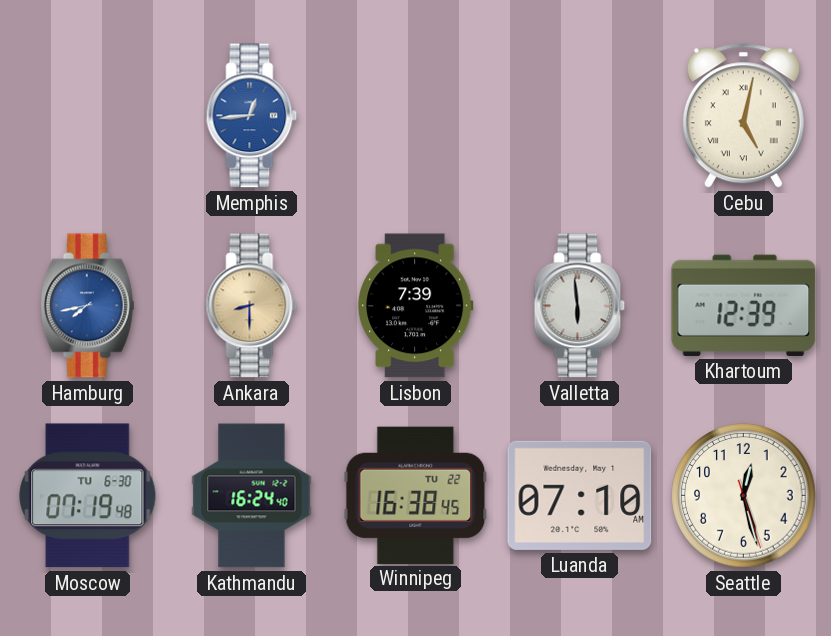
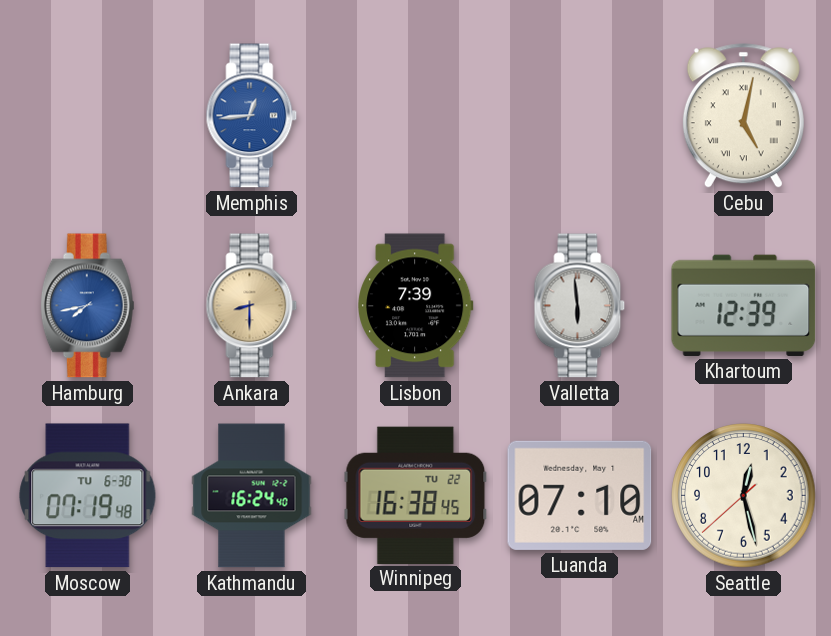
Seattle: 12:27:27 -> 12:27:38
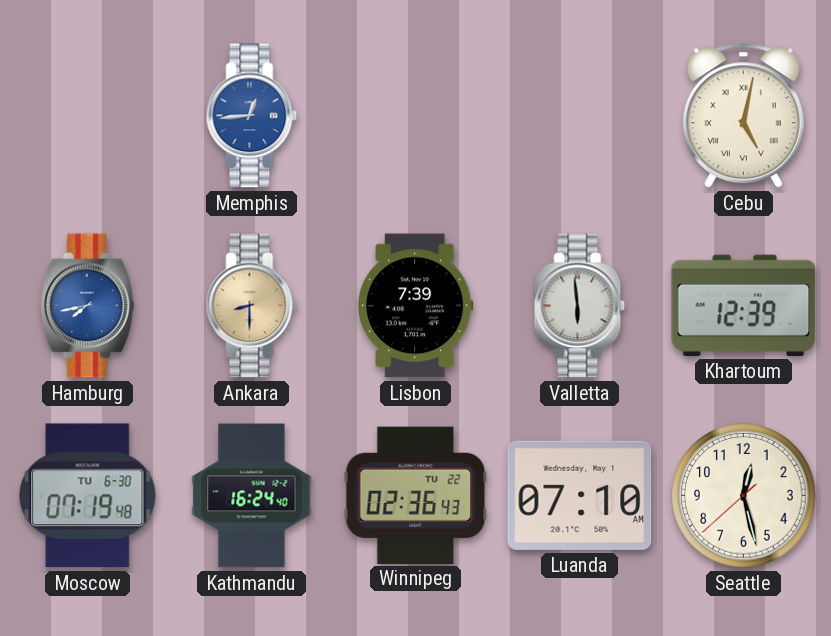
Winnipeg: 16:38 -> 02:36
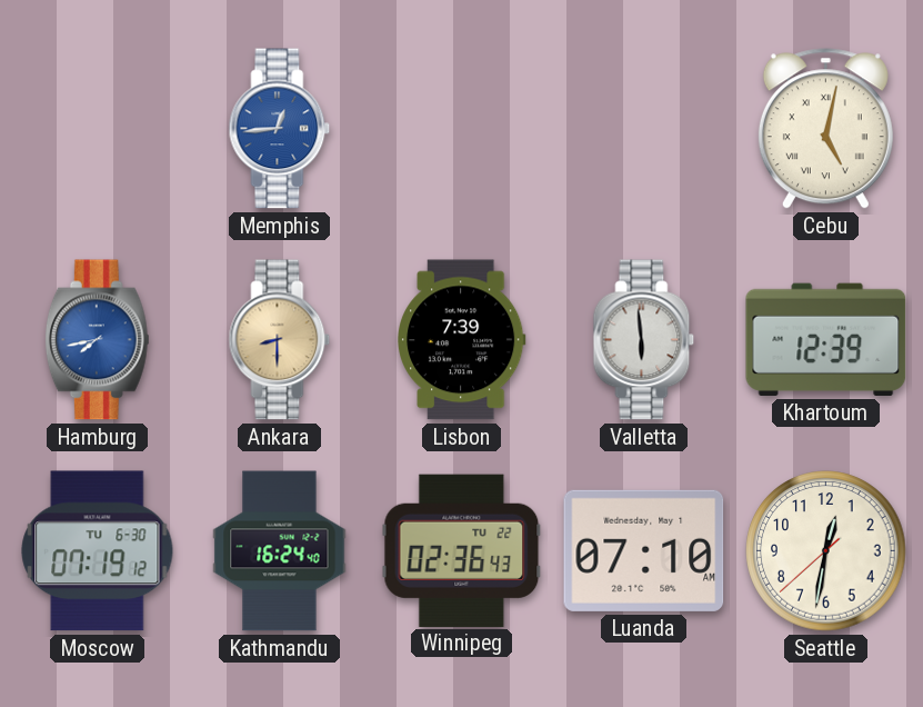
Moscow: 07:19:48 -> 07:19:12
Seattle: 12:27 -> 12:31
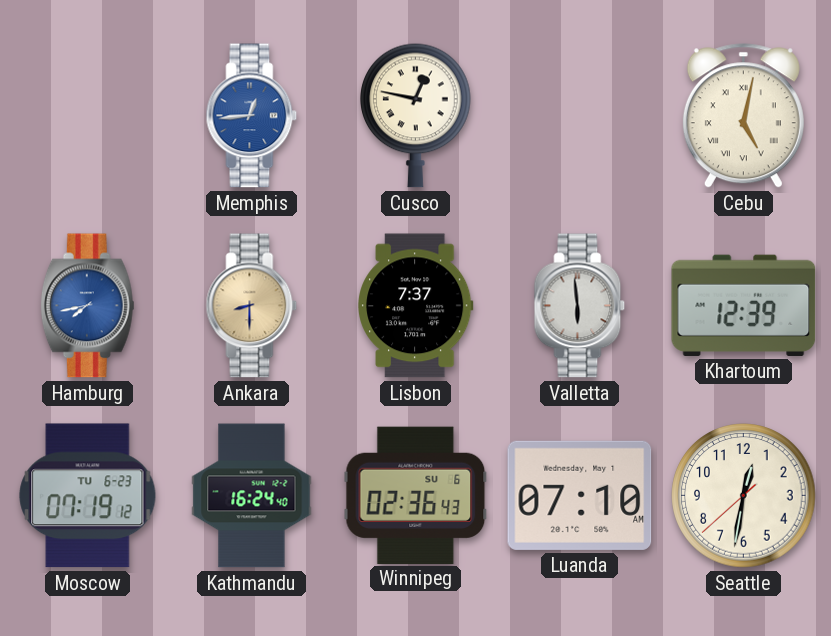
Cusco: none -> 12:47
Lisbon: 7:39 -> 7:37
Moscow date: TU 6-30 -> TU 6-23
Winnipeg date: TU 22 -> SU 6
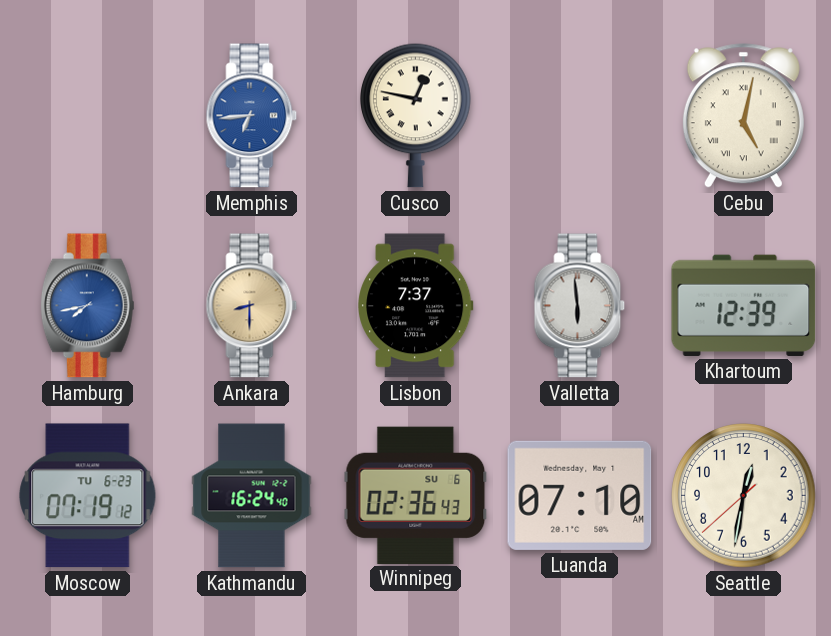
Memphis: 12:44 -> 6:44
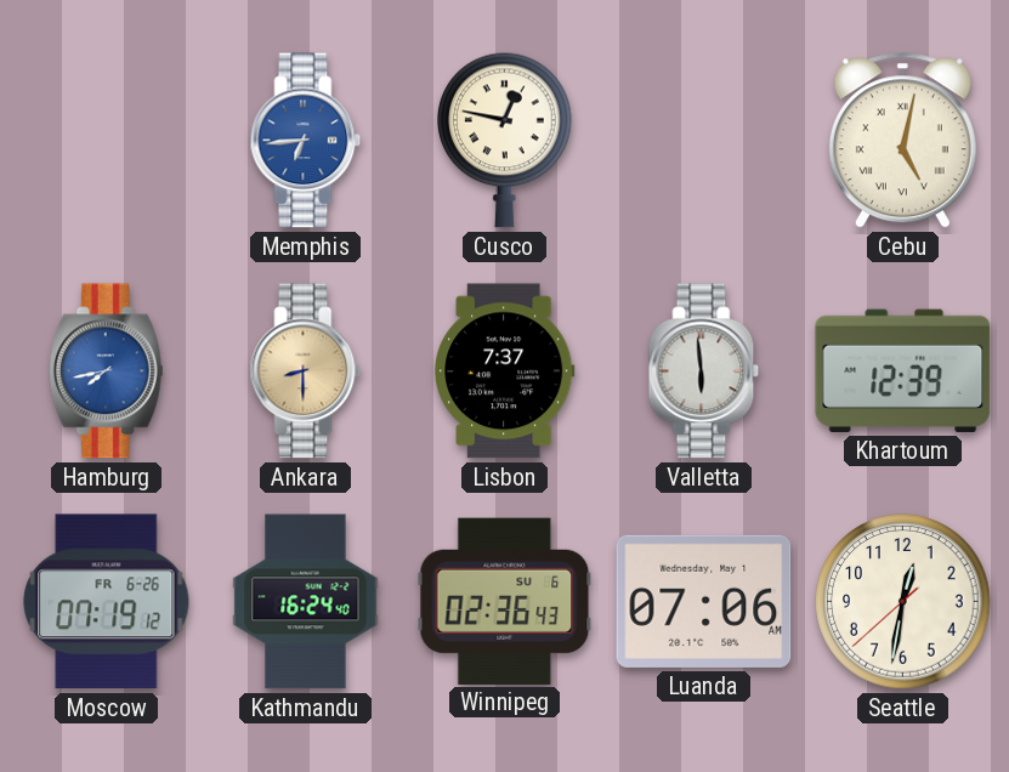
Moscow date: TU 6-23 -> FR 6-26
Luanda: 07:10 -> 07:06
